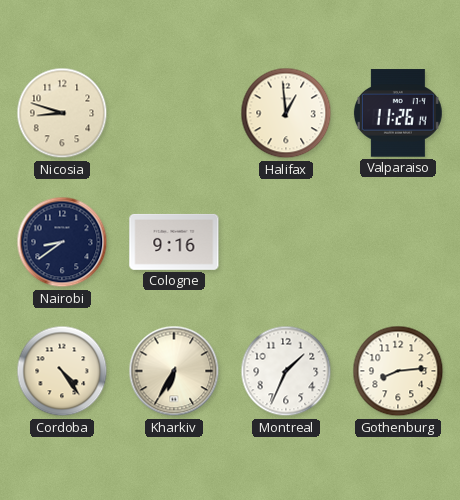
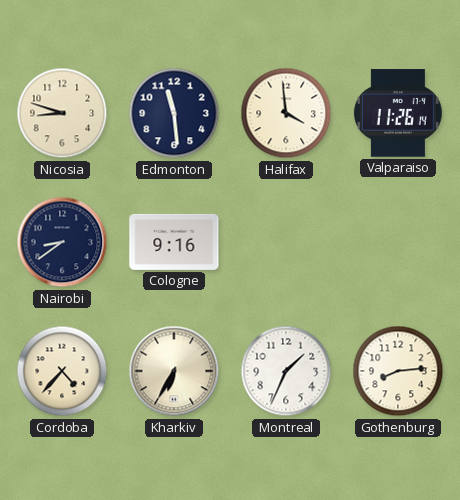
Edmonton: none -> 11:29
Halifax: 12:59 -> 3:59
Cordoba: 4:24 -> 4:37
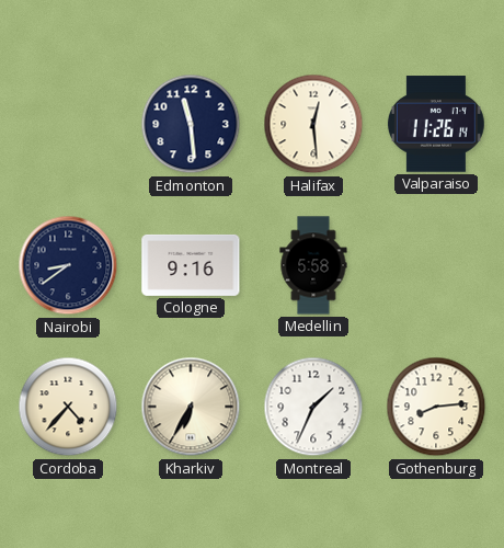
Nicosia: 8:48 -> none
Halifax: 3:59 -> 12:29
Medellin: none -> 5:58
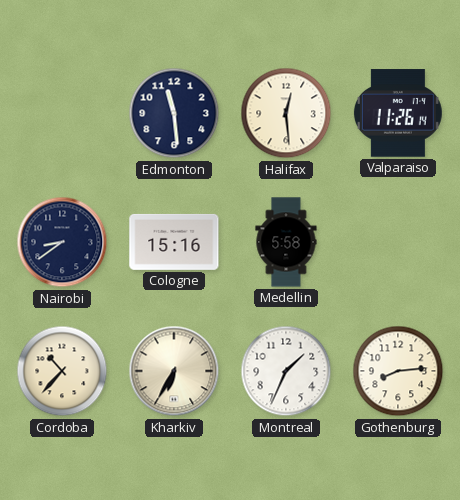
Cologne: 9:16 -> 15:16
Cordoba: 4:37 -> 10:37
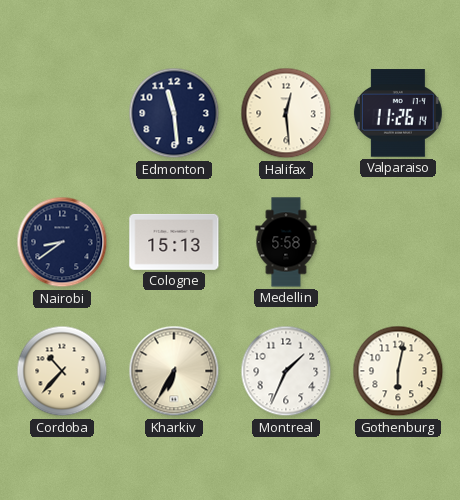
Cologne: 15:16 -> 15:13
Gothenburg: 8:14 -> 6:02
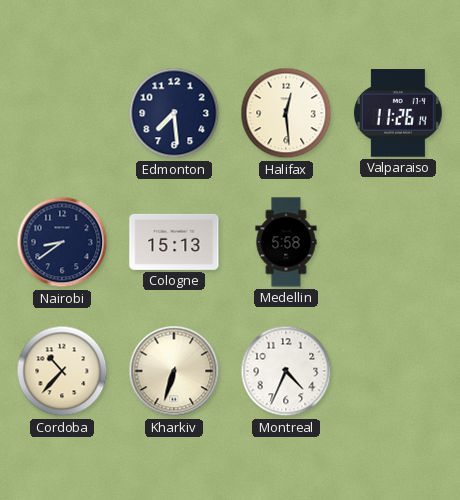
Edmonton: 11:29 -> 7:29
Kharkiv: 6:35 -> 6:33
Montreal: 1:34 -> 4:34
Gothenburg: 6:02 -> none
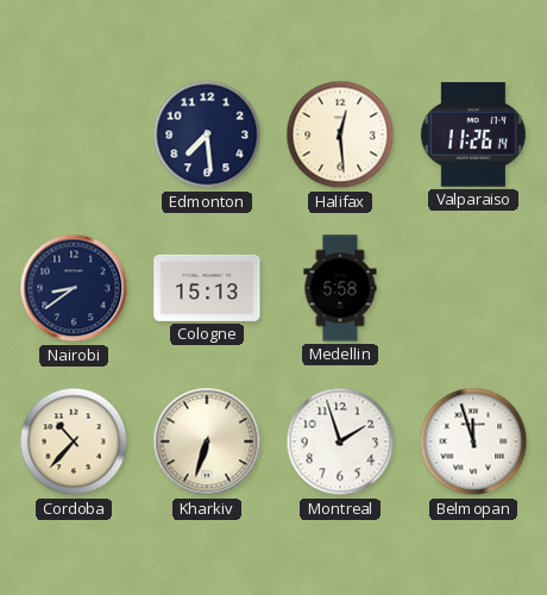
Montreal: 4:34 -> 1:57
Belmopan: none -> 11:57
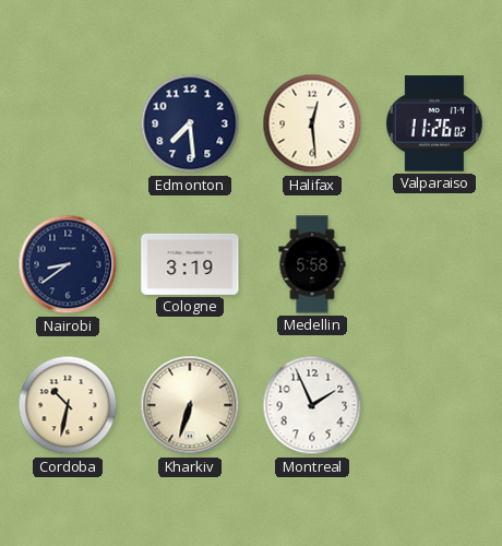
Valparaiso: 11:26:14 -> 11:26:02
Cologne: 15:13 -> 3:19
Cordoba: 10:37 -> 10:32
Montreal: 1:57 -> 1:56
Belmopan: 11:57 -> none
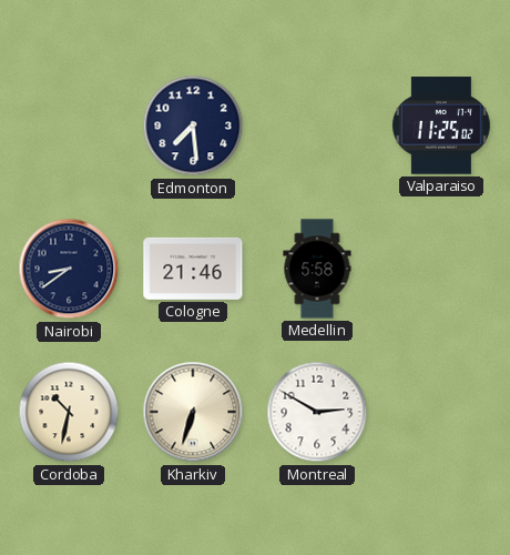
Halifax: 12:29 -> none
Valparaiso: 11:26 -> 11:25
Cologne: 3:19 -> 21:46
Montreal: 1:56 -> 2:50
